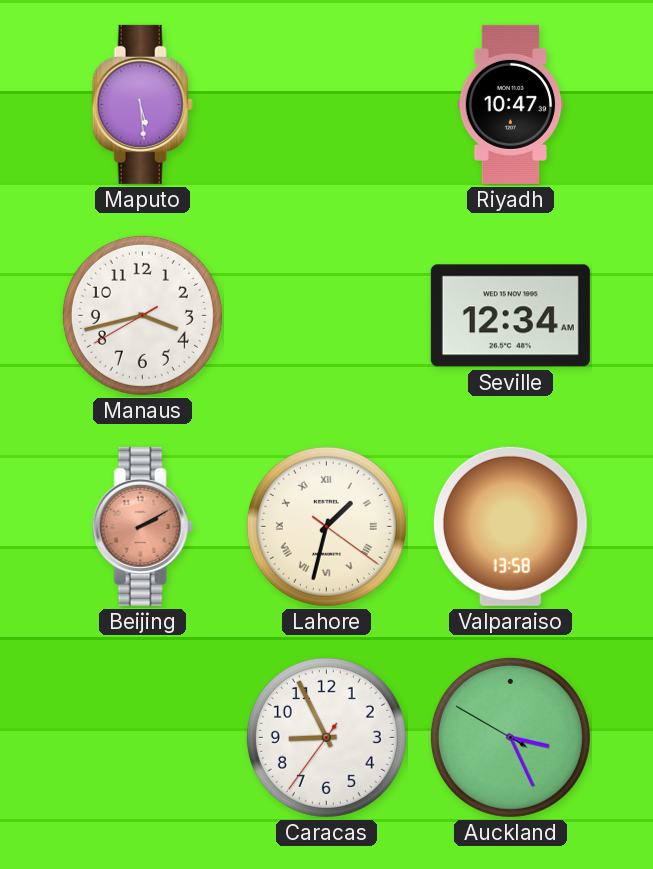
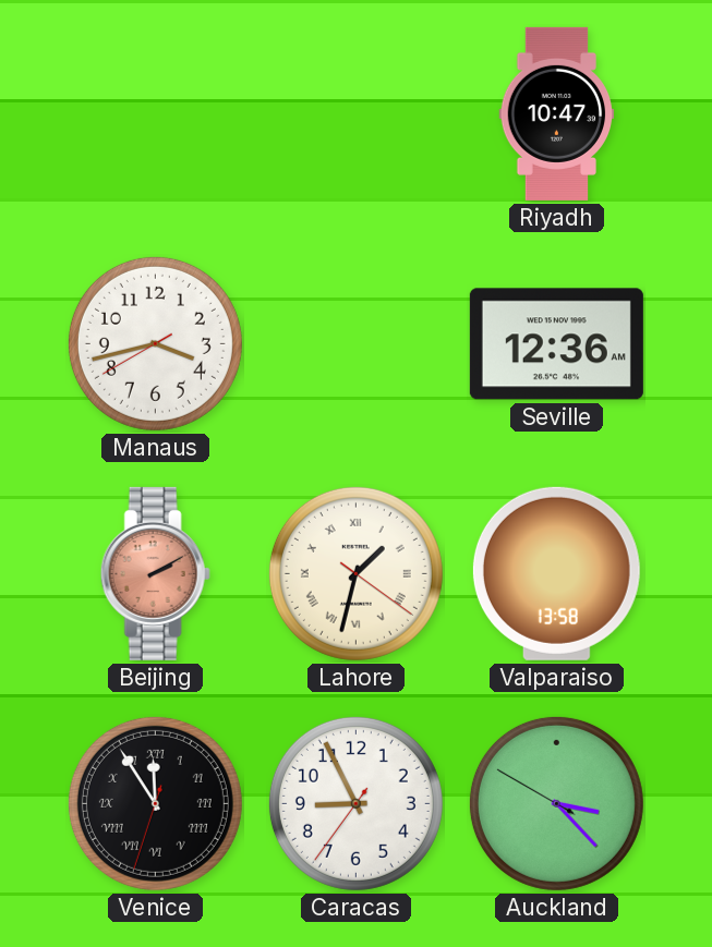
Maputo: 5:29 -> none
Seville: 12:34 -> 12:36
Venice: none -> 11:54
Auckland: 3:25 -> 3:22
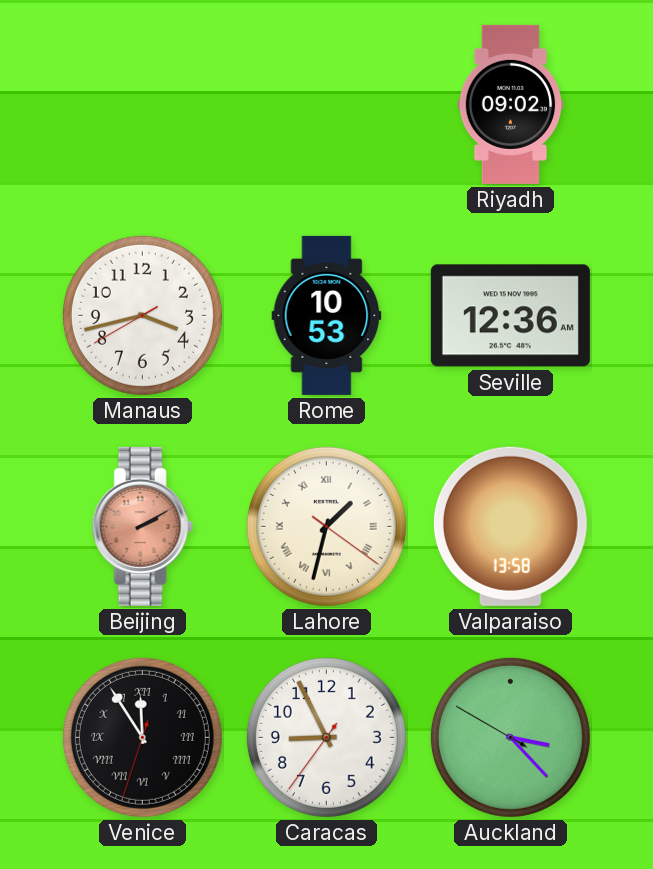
Riyadh: 10:47 -> 09:02
Rome: none -> 10:53
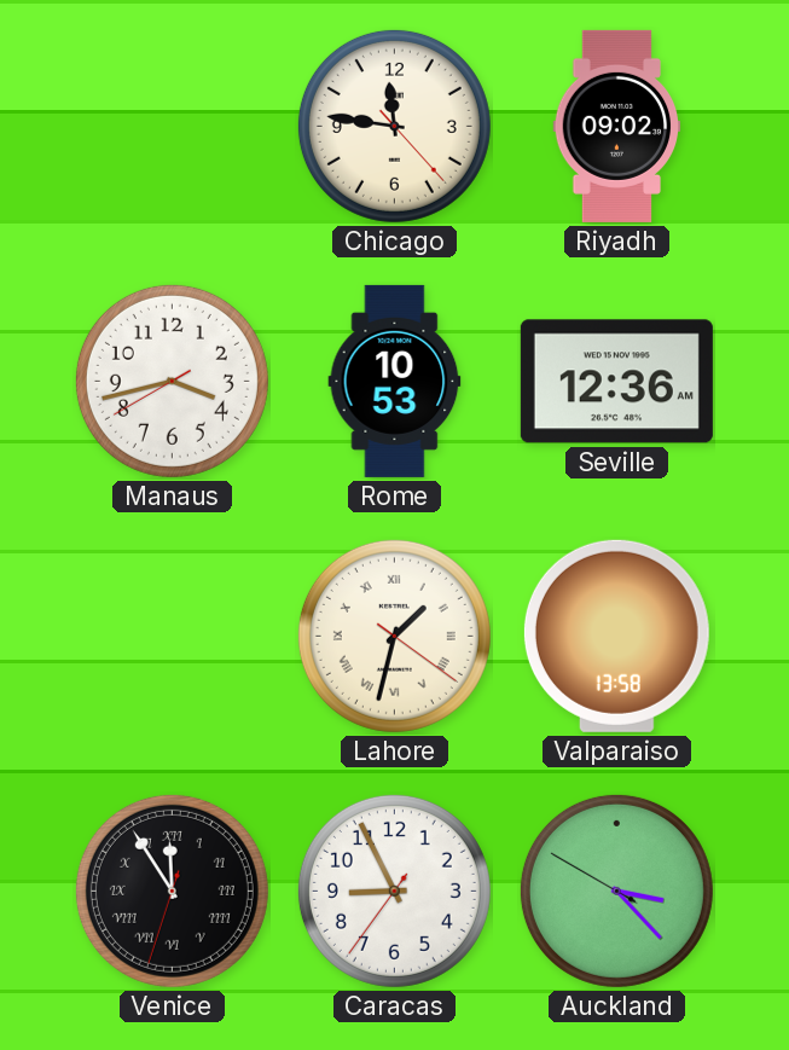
Chicago: none -> 11:46
Beijing: 2:10 -> none
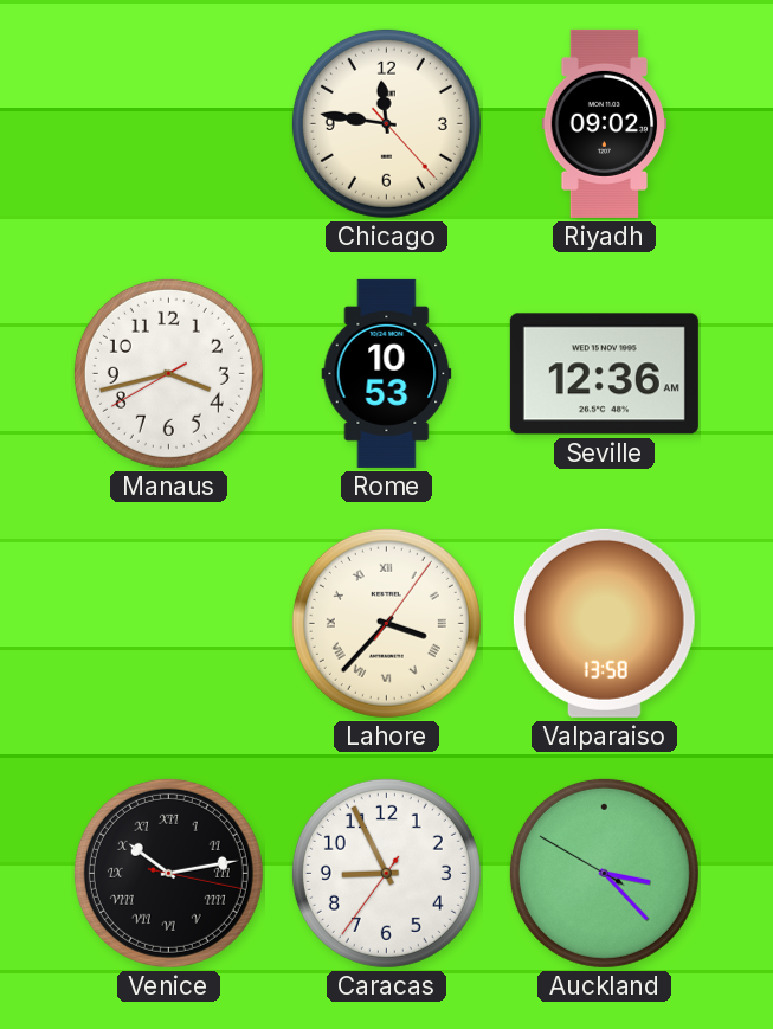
Lahore: 1:32 -> 3:37
Venice: 11:54 -> 10:13
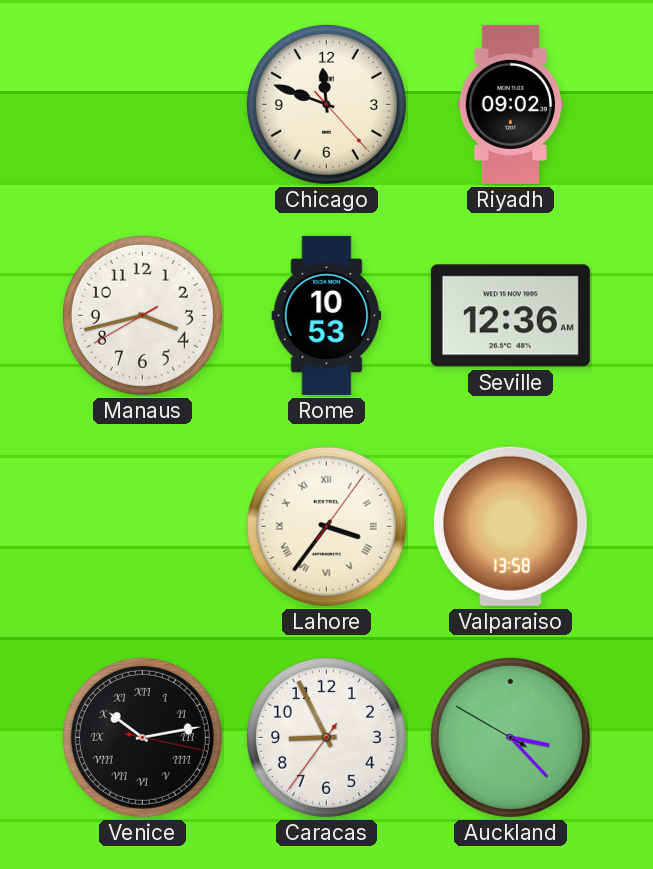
Chicago: 11:46 -> 11:48
Lahore: 3:37 -> 3:36
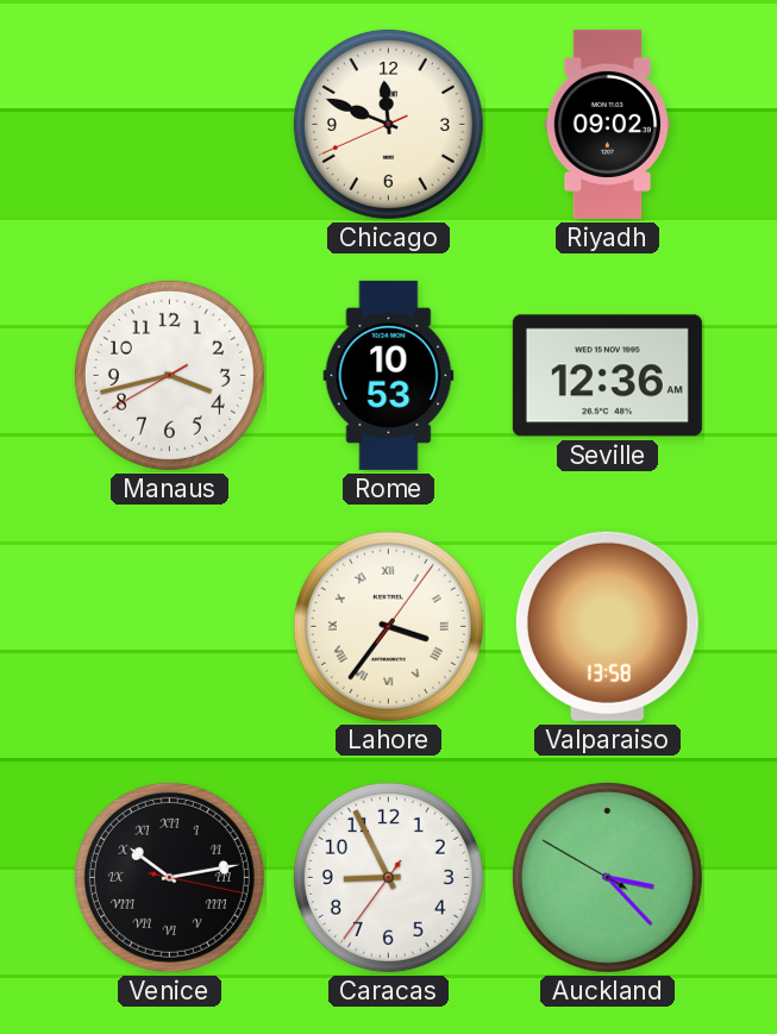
Chicago: 11:48:23 -> 11:48:41
